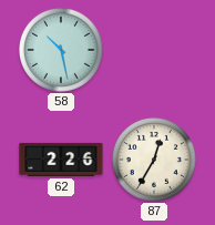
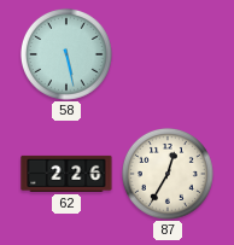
58: 10:28 -> 5:28
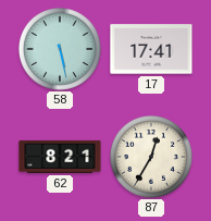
17: none -> 17:41
62: 2:26 -> 8:21
